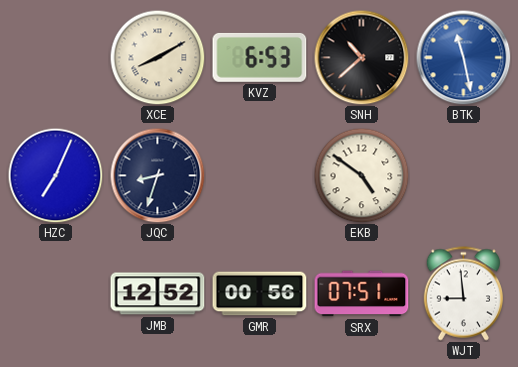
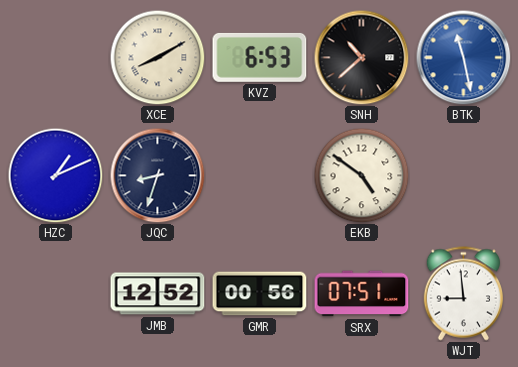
HZC: 7:04 -> 1:11
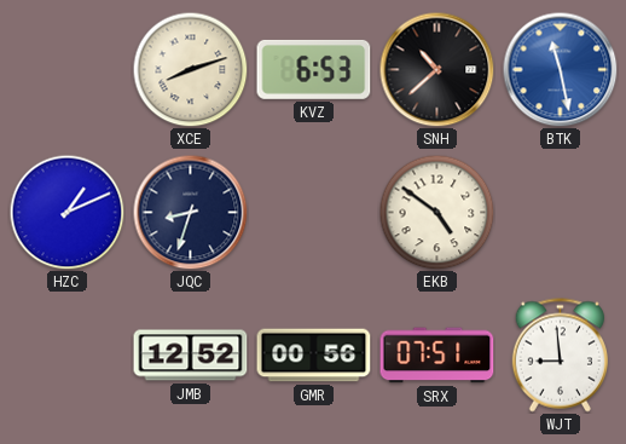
XCE: 8:10 -> 8:12
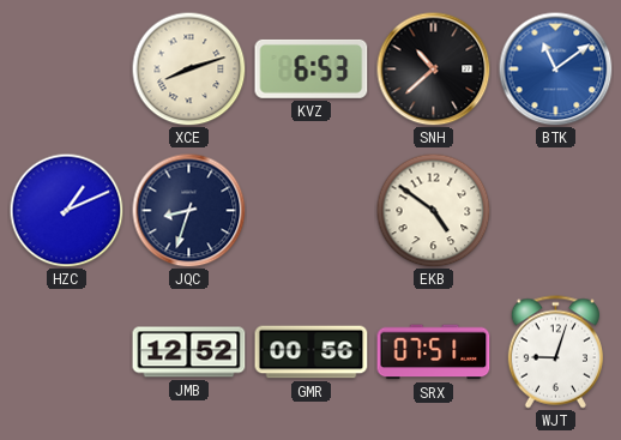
BTK: 11:28 -> 11:09
WJT: 8:59 -> 9:03
